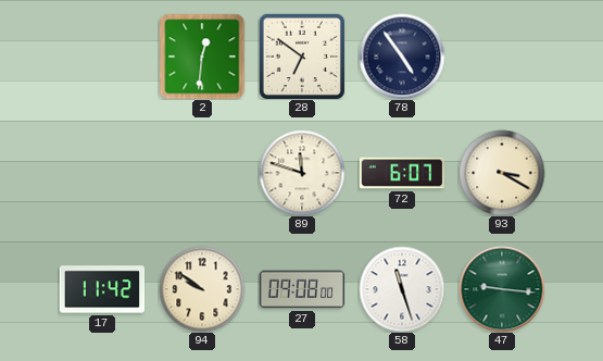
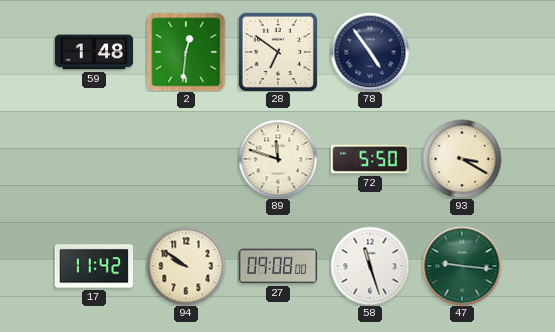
59: none -> 1:48
72: 6:07 -> 5:50
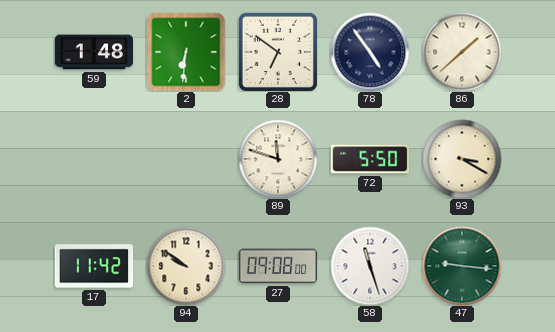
2: 12:31 -> 6:31
86: none -> 1:38
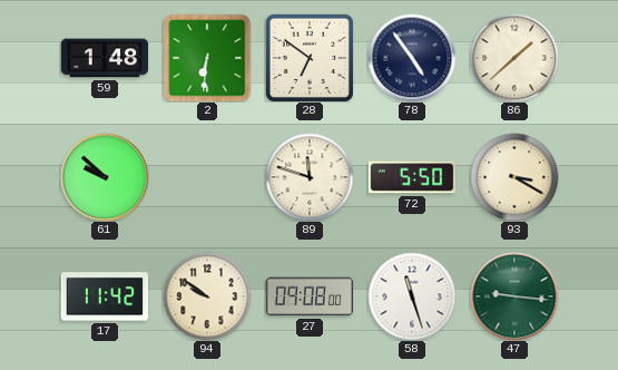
61: none -> 9:52
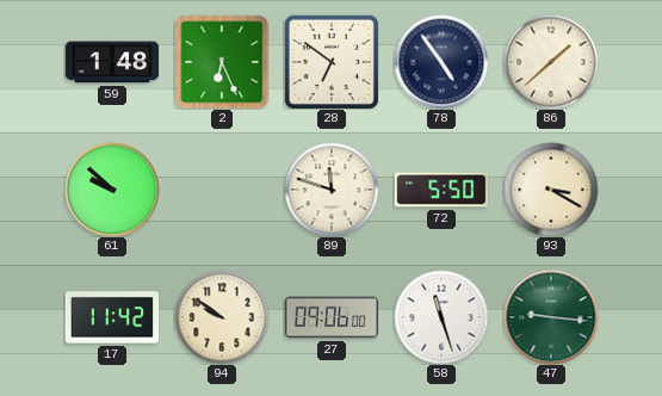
2: 6:31 -> 6:26
27: 09:08 -> 09:06
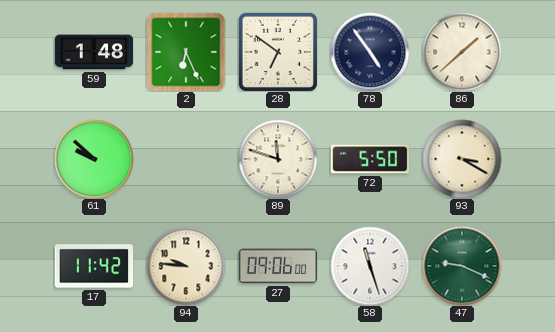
94: 9:51 -> 9:46
47: 9:16 -> 9:19
